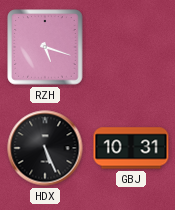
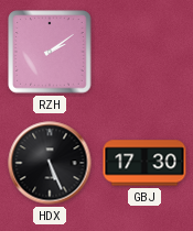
RZH: 5:18 -> 2:09
GBJ: 10:31 -> 17:30
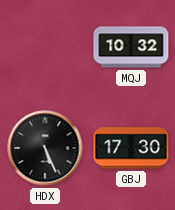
RZH: 2:09 -> none
MQJ: none -> 10:32
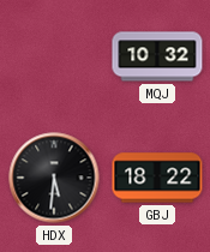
HDX: 5:26 -> 5:31
GBJ: 17:30 -> 18:22
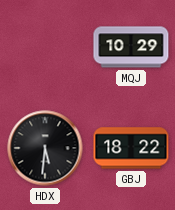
MQJ: 10:32 -> 10:29
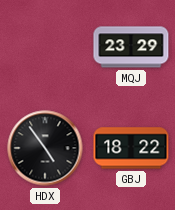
MQJ: 10:29 -> 23:29
HDX: 5:31 -> 4:54
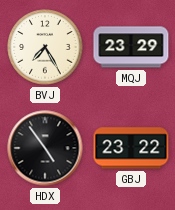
BVJ: none -> 7:25
GBJ: 18:22 -> 23:22
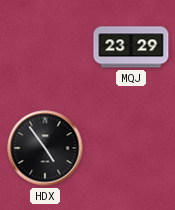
BVJ: 7:25 -> none
GBJ: 23:22 -> none
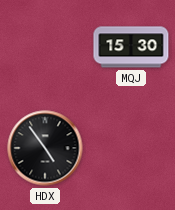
MQJ: 23:29 -> 15:30
